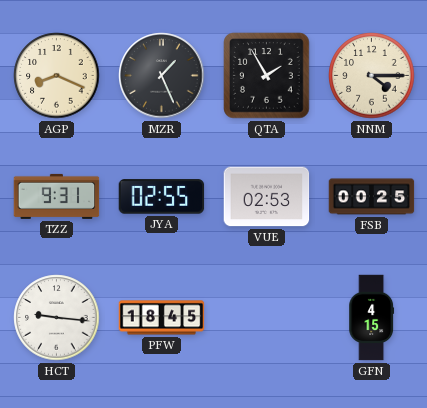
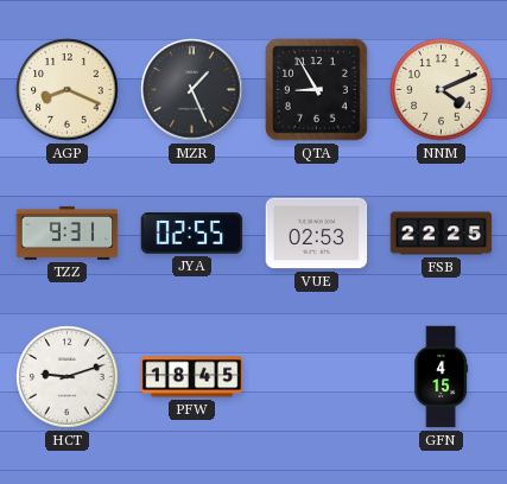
QTA: 1:55 -> 8:55
NNM: 4:15 -> 4:11
FSB: 00:25 -> 22:25
HCT: 9:16 -> 9:12
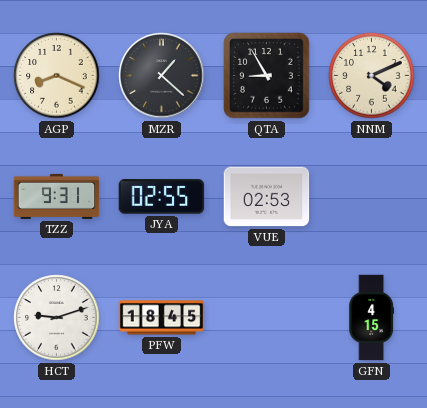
MZR: 1:26 -> 1:22
FSB: 22:25 -> none
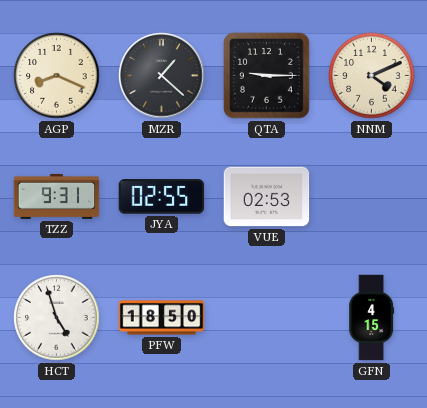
QTA: 8:55 -> 9:15
HCT: 9:12 -> 4:57
PFW: 18:45 -> 18:50
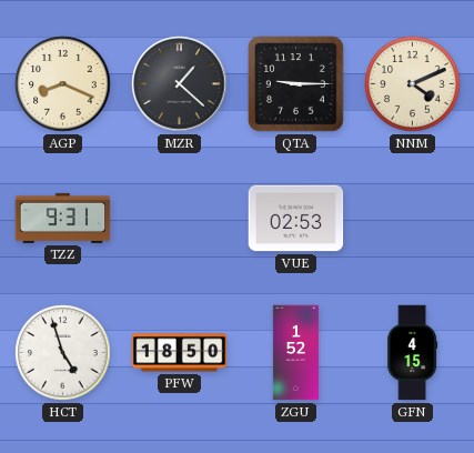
JYA: 02:55 -> none
ZGU: none -> 1:52
